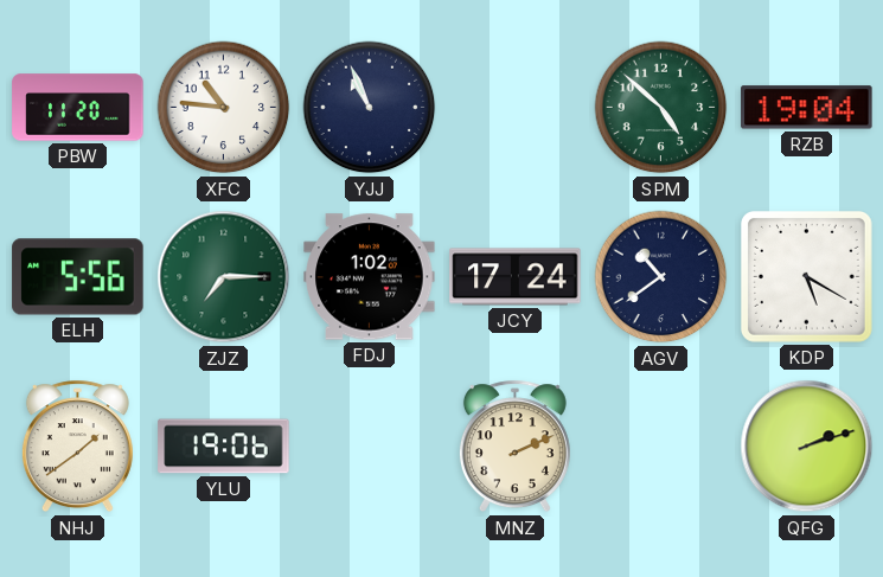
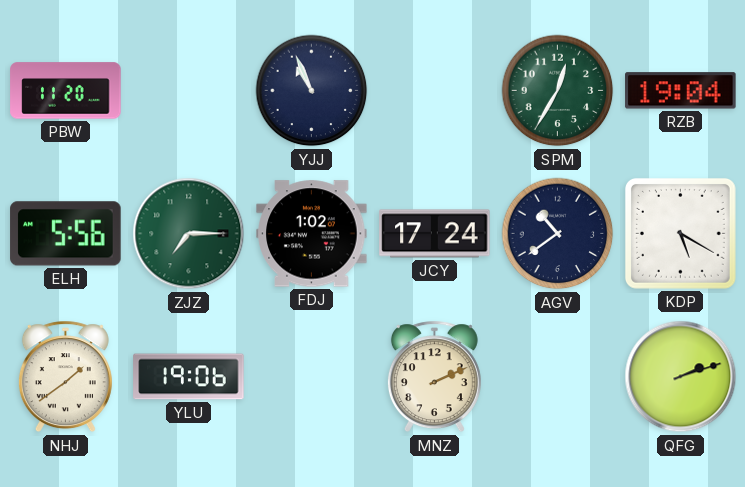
XFC: 10:46 -> none
SPM: 4:52 -> 12:35
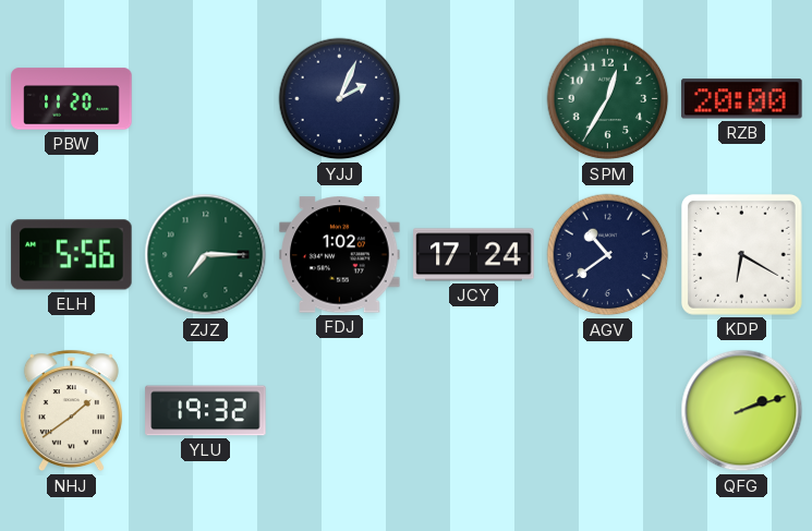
YJJ: 10:56 -> 2:04
RZB: 19:04 -> 20:00
KDP: 5:20 -> 6:20
YLU: 19:06 -> 19:32
MNZ: 2:11 -> none
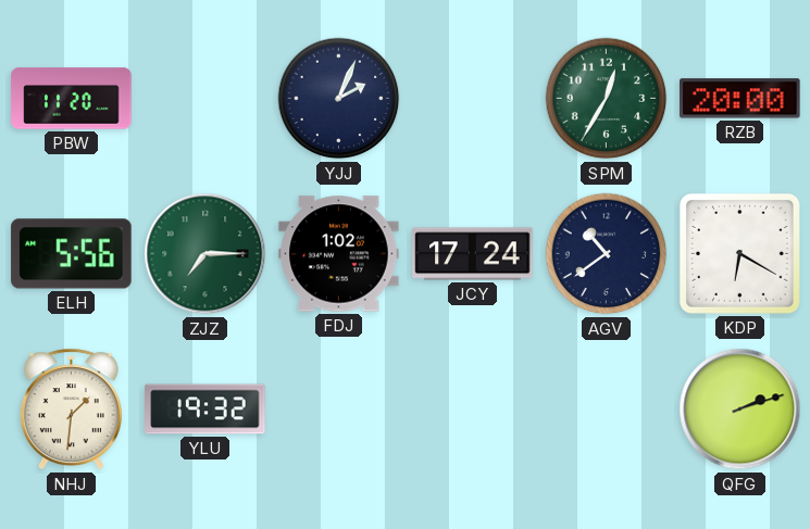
NHJ: 1:39 -> 1:31
